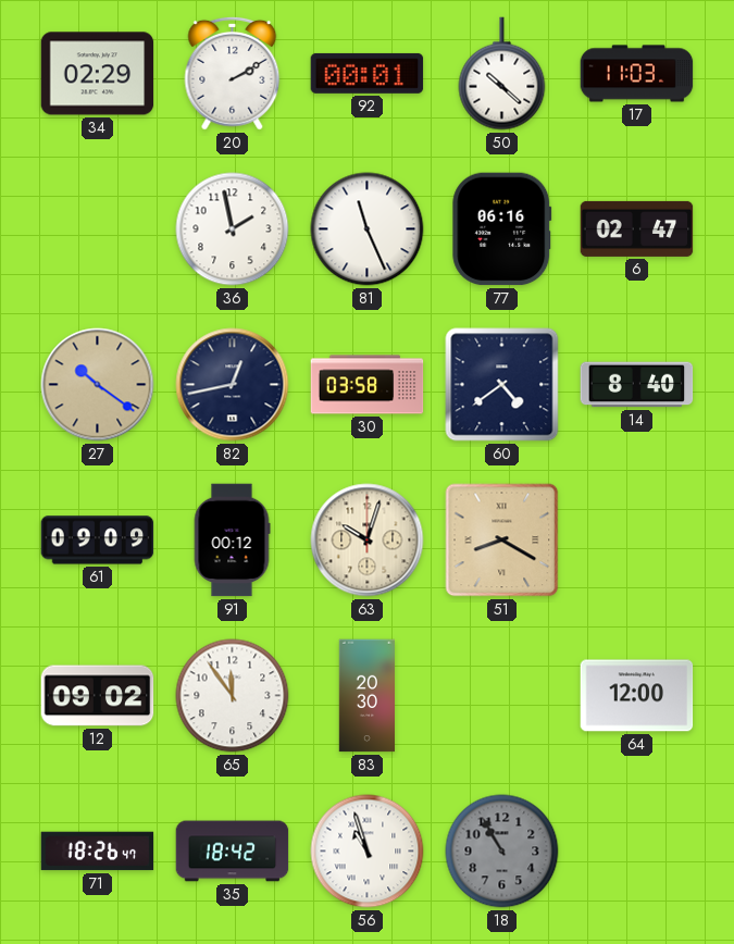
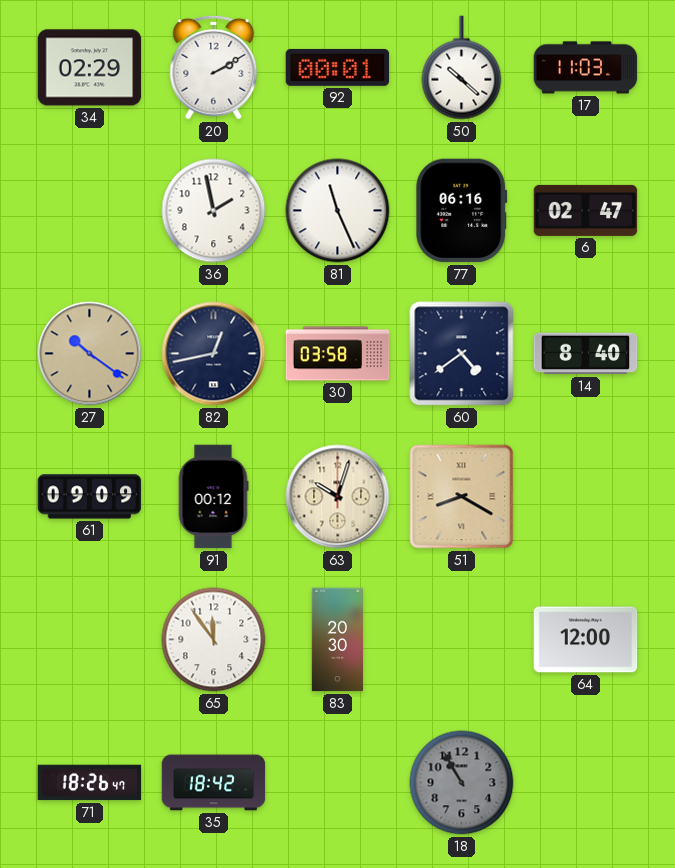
12: 09:02 -> none
56: 10:57 -> none
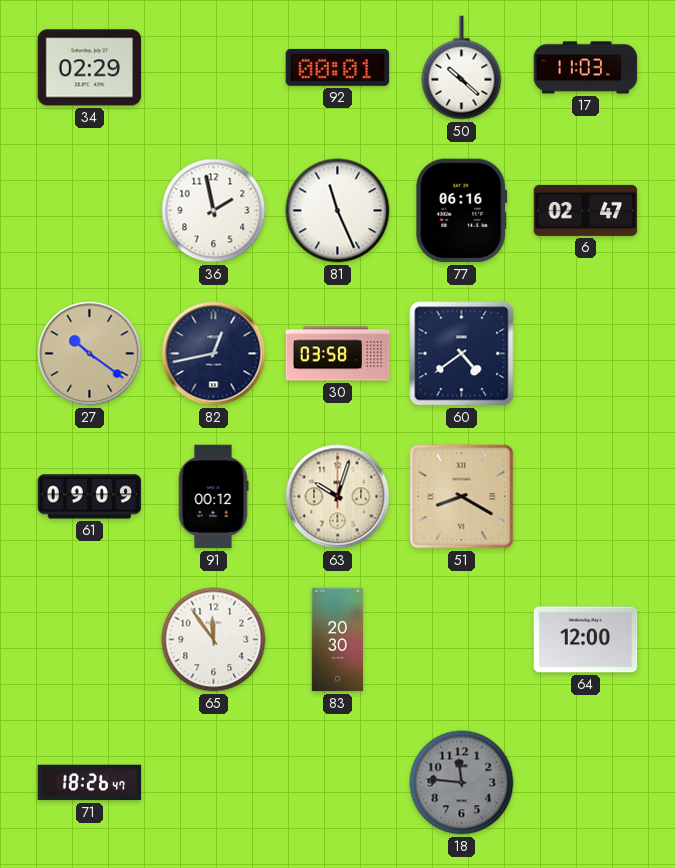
20: 2:10 -> none
14: 8:40 -> none
35: 18:42 -> none
18: 10:55 -> 11:46
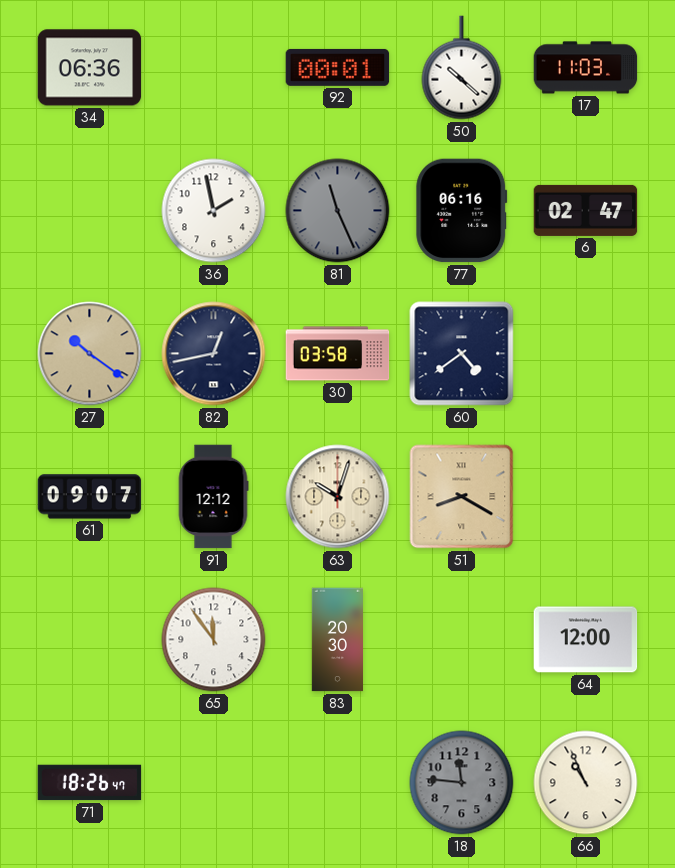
34: 02:29 -> 06:36
81 dial: white -> grey
61: 09:09 -> 09:07
91: 00:12 -> 12:12
66: none -> 10:56
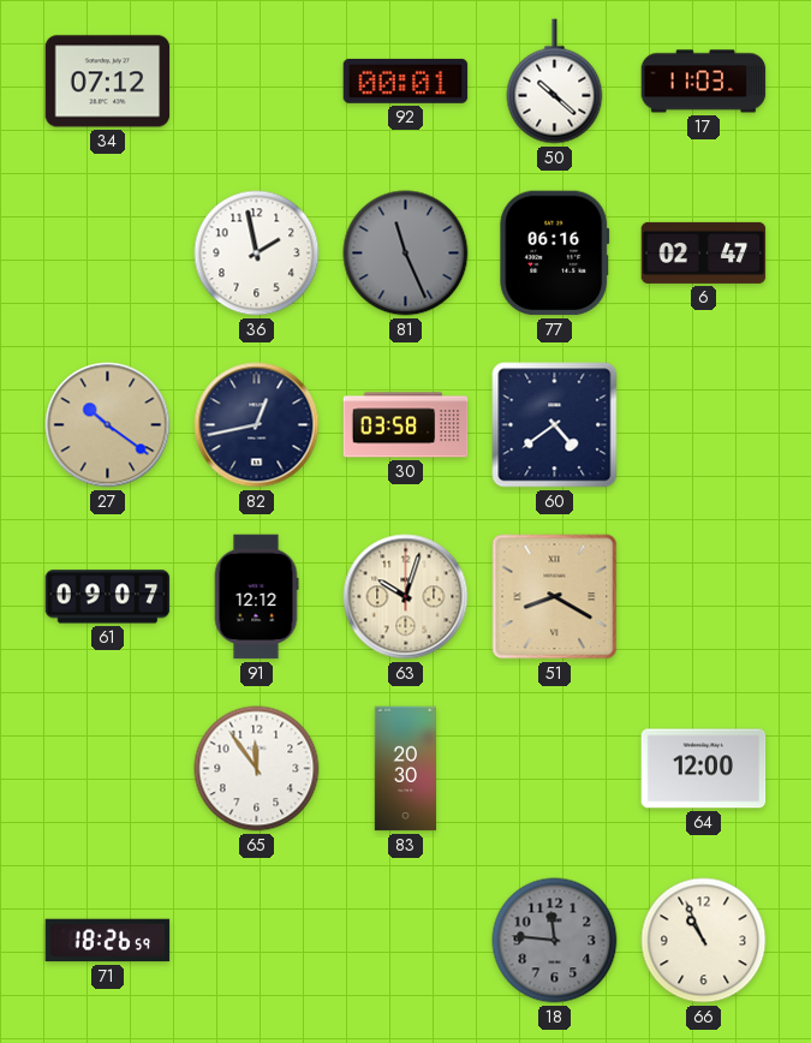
34: 06:36 -> 07:12
71: 18:26:47 -> 18:26:59
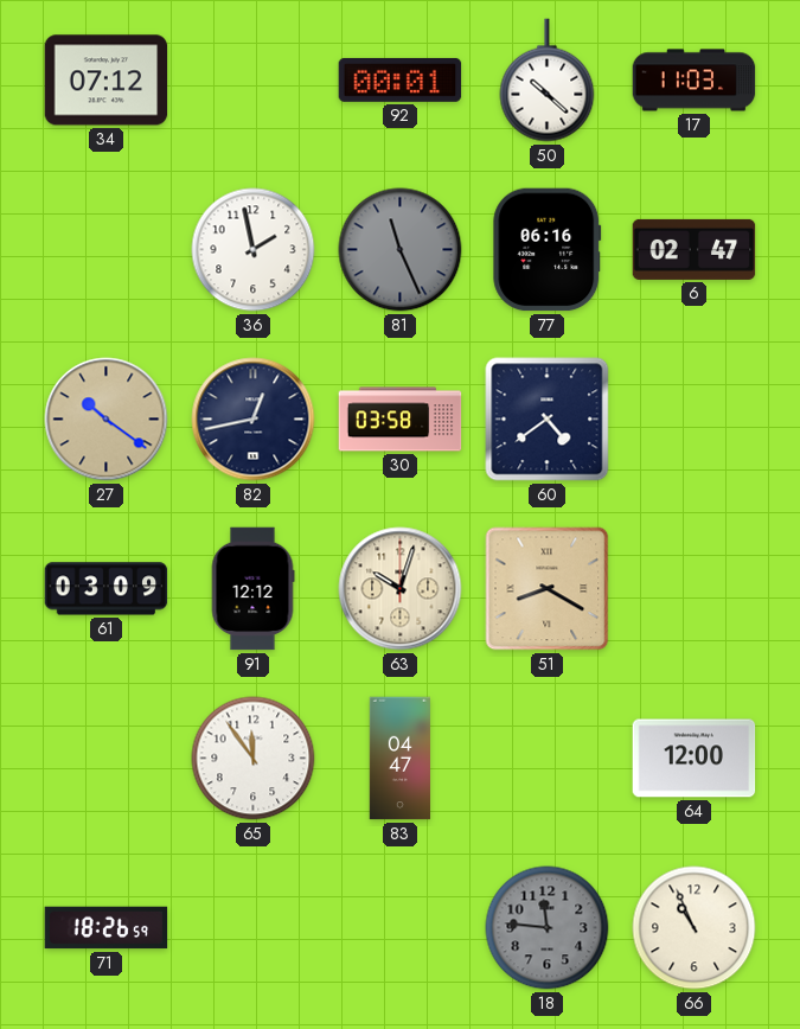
61: 09:07 -> 03:09
83: 20:30 -> 04:47
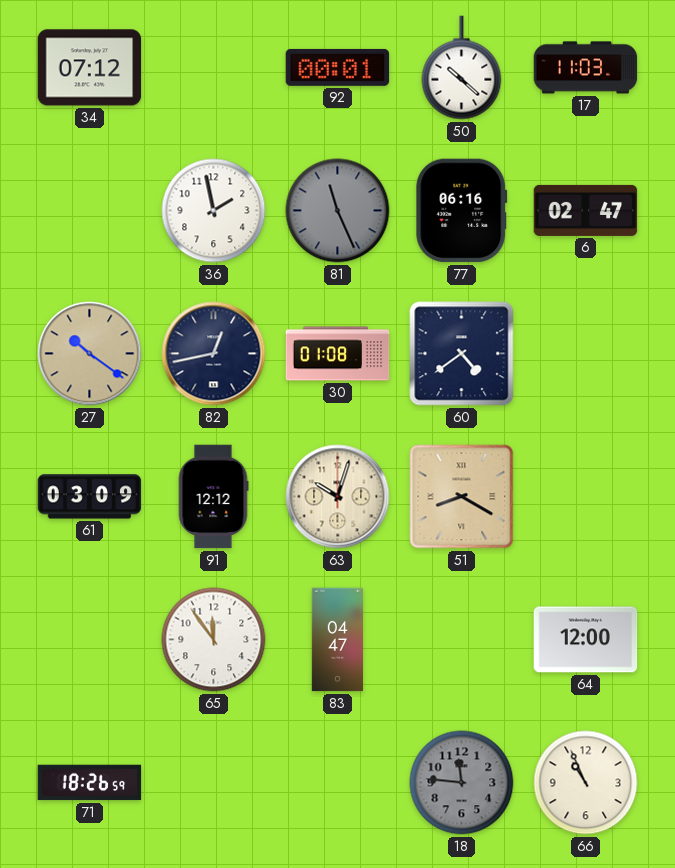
30: 03:58 -> 01:08
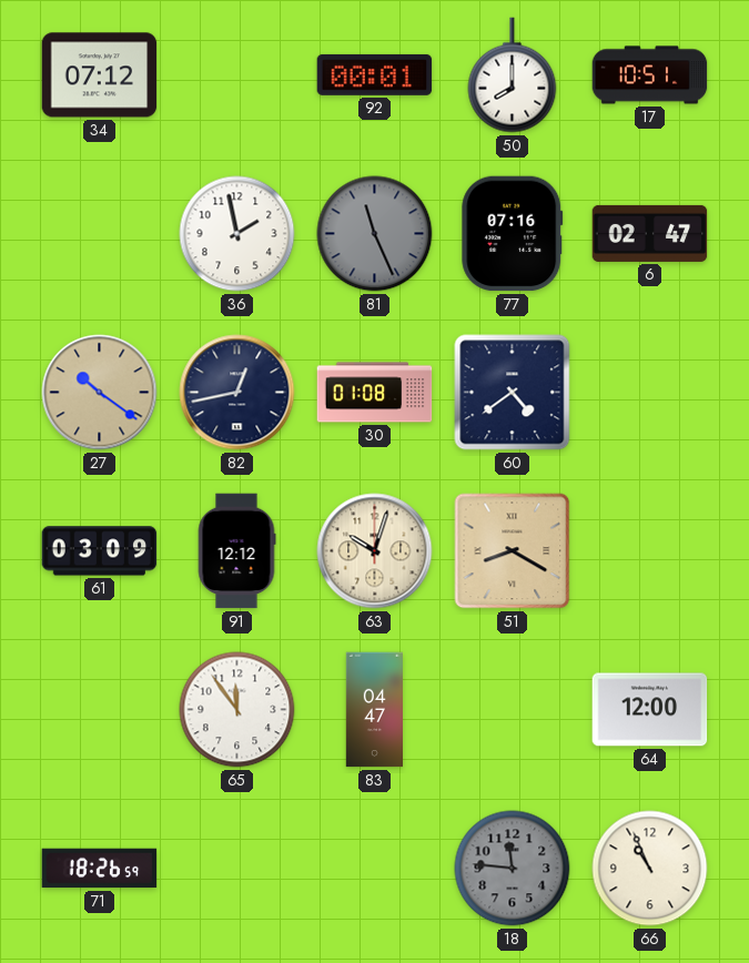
50: 10:22 -> 8:00
17: 11:03 -> 10:51
77: 06:16 -> 07:16
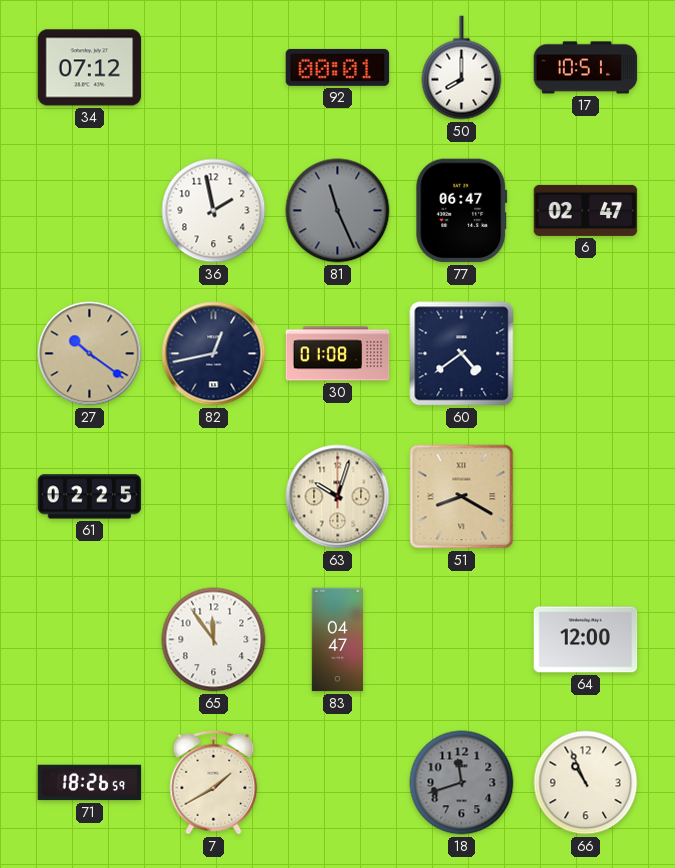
77: 07:16 -> 06:47
61: 03:09 -> 02:25
91: 12:12 -> none
7: none -> 1:40
18: 11:46 -> 11:42
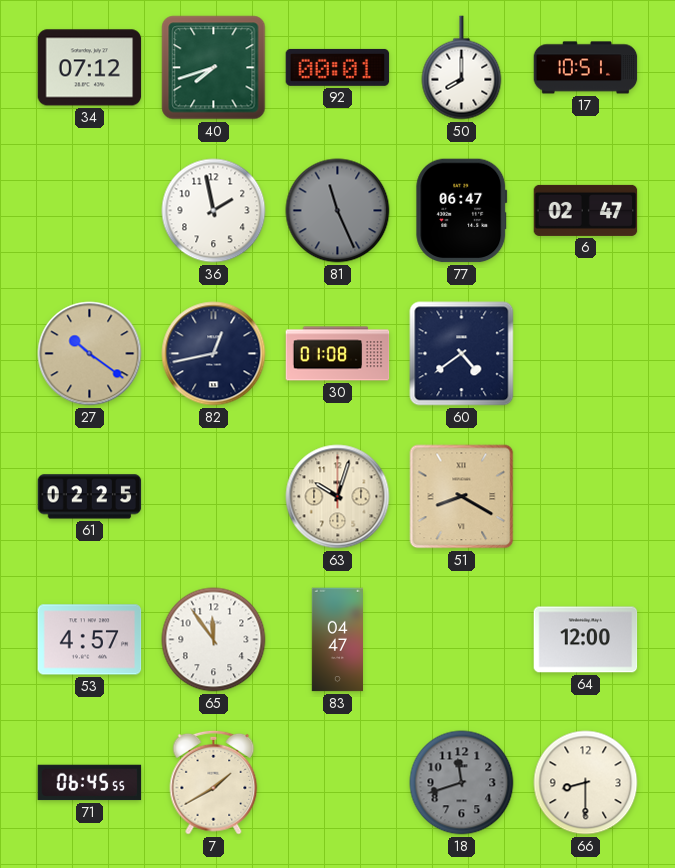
40: none -> 7:42
53: none -> 4:57
71: 18:26 -> 06:45
66: 10:56 -> 8:30
